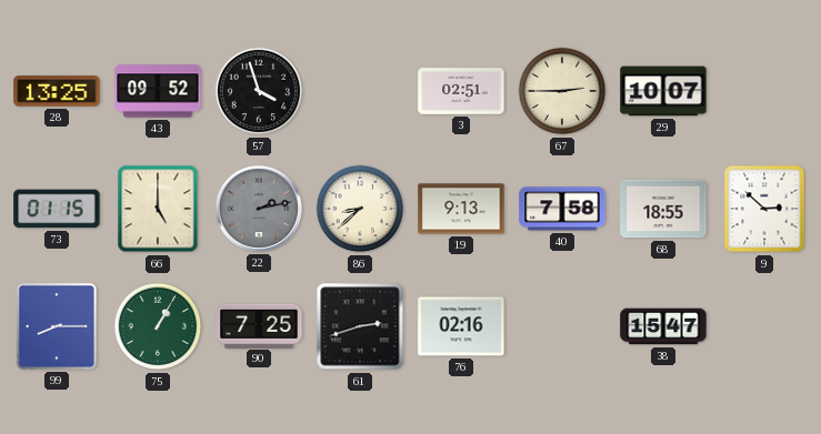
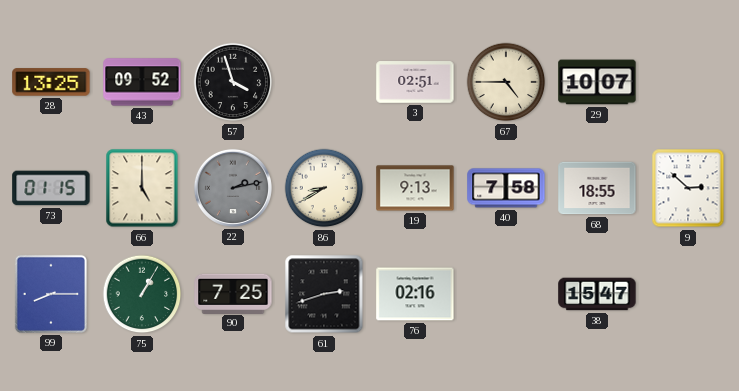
67: 2:45 -> 4:45
86: 8:38 -> 8:40
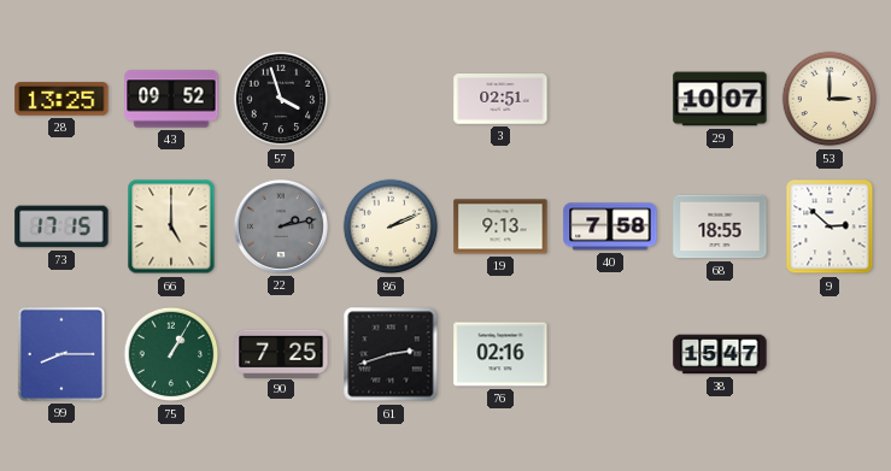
67: 4:45 -> none
53: none -> 3:00
73: 01:15 -> 17:15
86: 8:40 -> 2:11
